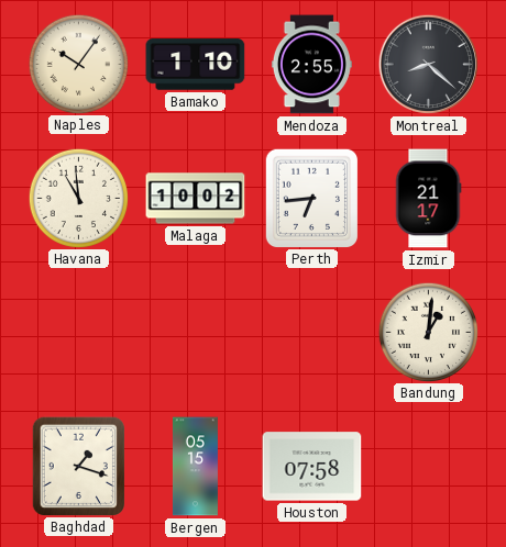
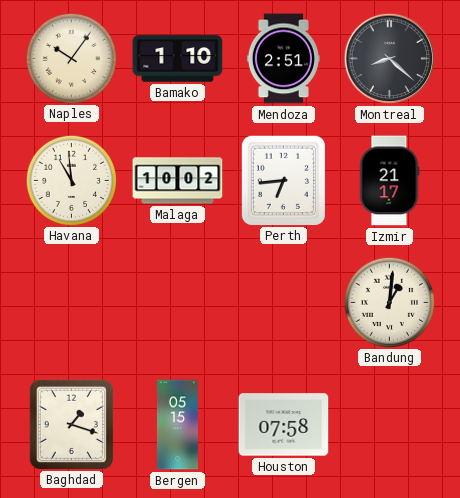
Mendoza: 2:55 -> 2:51
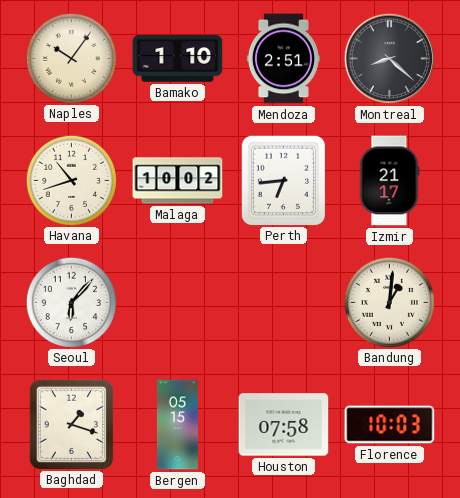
Havana: 10:59 -> 10:42
Seoul: none -> 6:07
Florence: none -> 10:03
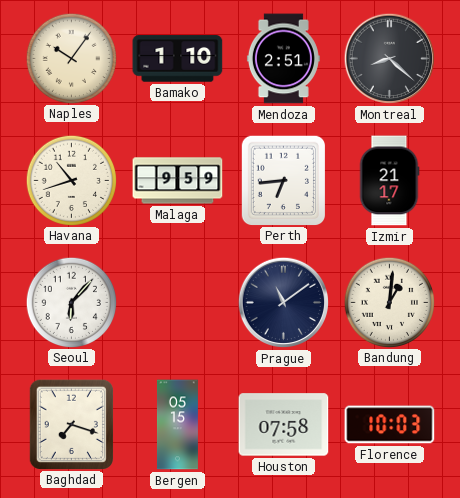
Malaga: 10:02 -> 9:59
Prague: none -> 11:09
Baghdad: 1:18 -> 7:18
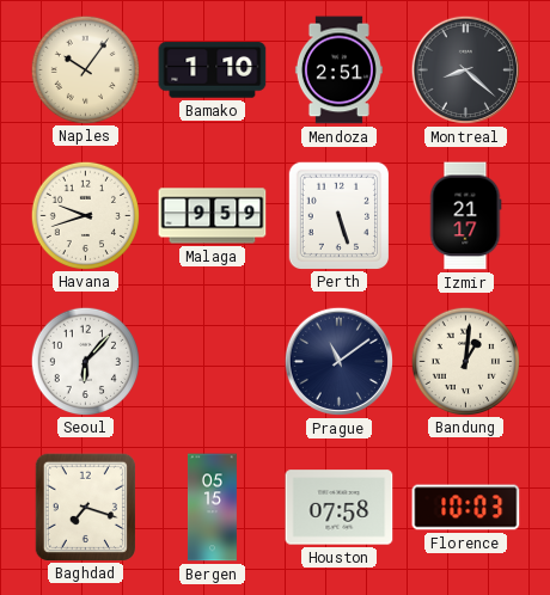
Havana: 10:42 -> 9:42
Perth: 6:44 -> 5:27
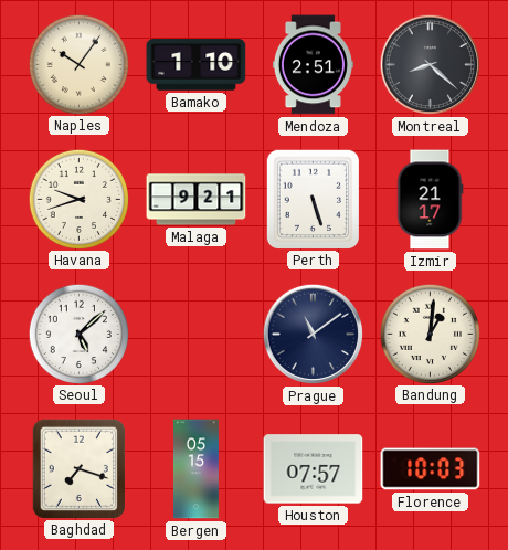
Malaga: 9:59 -> 9:21
Seoul: 6:07 -> 5:08
Houston: 07:58 -> 07:57
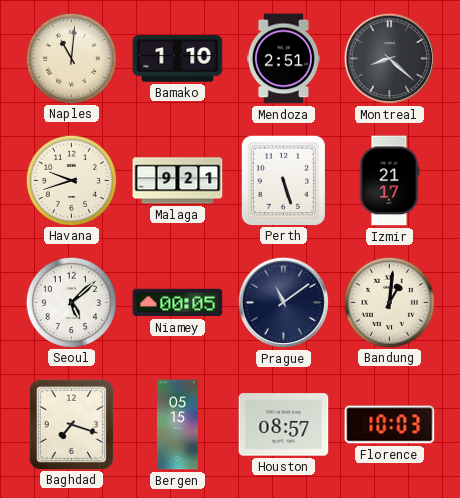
Naples: 10:06 -> 11:01
Niamey: none -> 00:05
Houston: 07:57 -> 08:57
